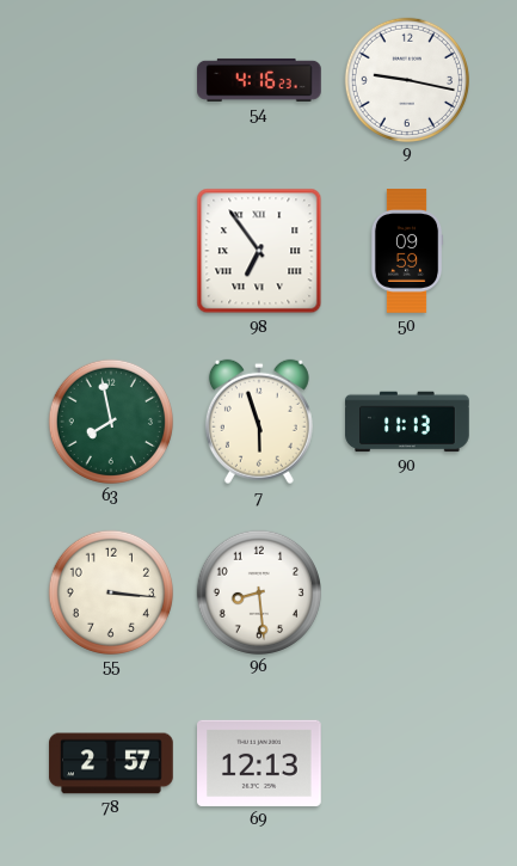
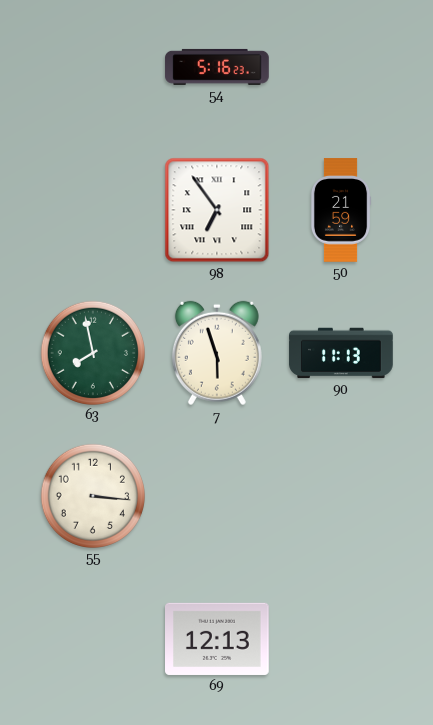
54: 4:16 -> 5:16
9: 9:17 -> none
50: 09:59 -> 21:59
96: 8:29 -> none
78: 2:57 -> none
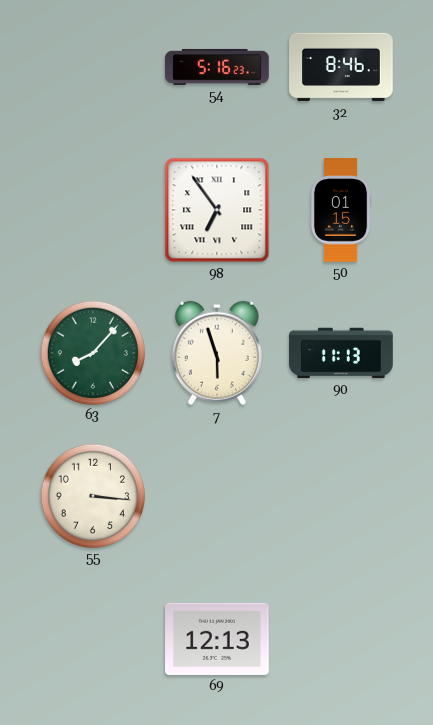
32: none -> 8:46
50: 21:59 -> 01:15
63: 7:58 -> 8:07
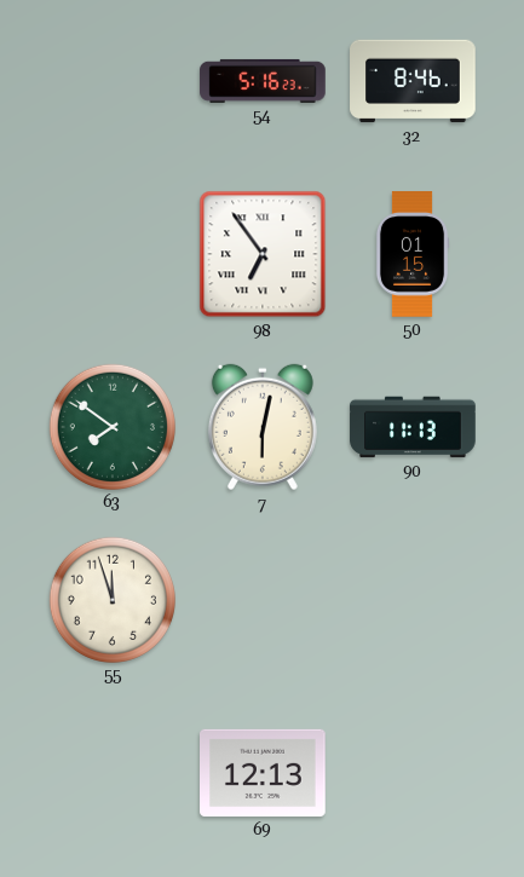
63: 8:07 -> 7:51
7: 5:57 -> 6:02
55: 3:16 -> 11:57
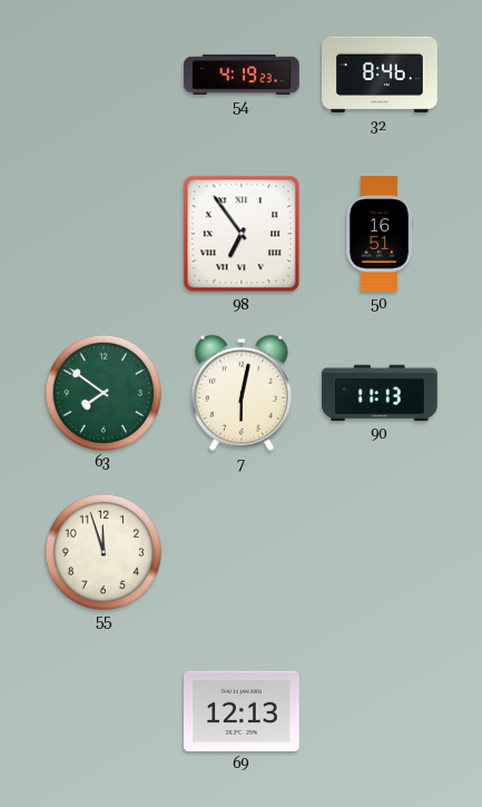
54: 5:16 -> 4:19
50: 01:15 -> 16:51
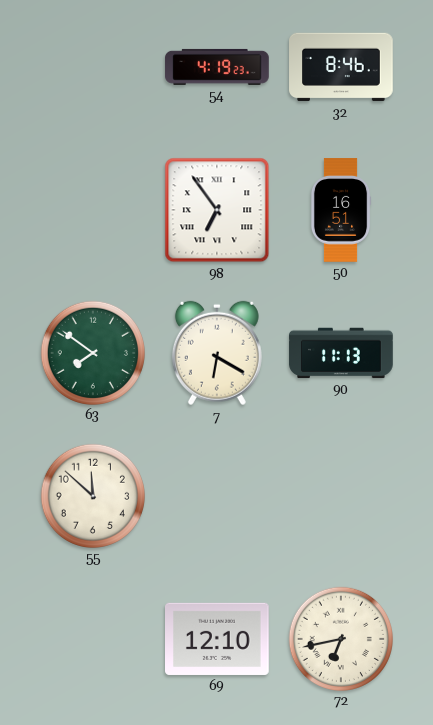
7: 6:02 -> 6:20
55: 11:57 -> 11:52
69: 12:13 -> 12:10
72: none -> 6:43
